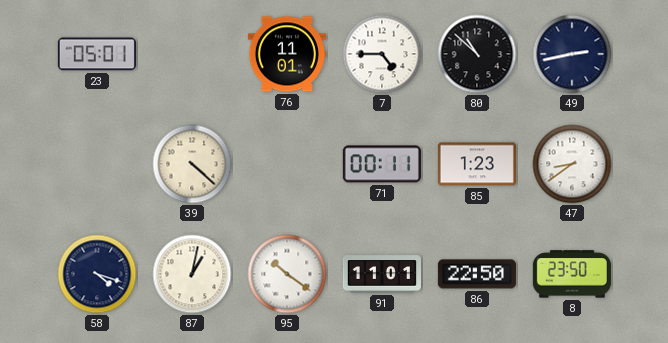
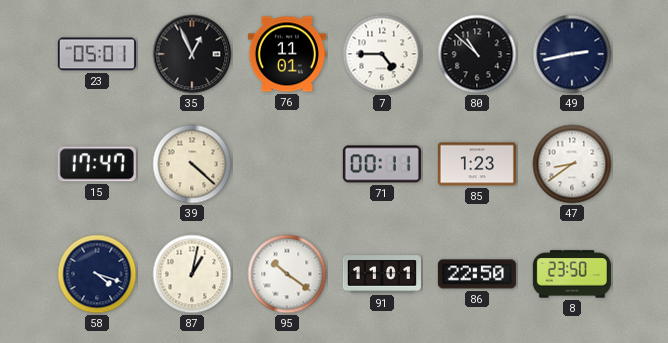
35: none -> 12:56
15: none -> 17:47
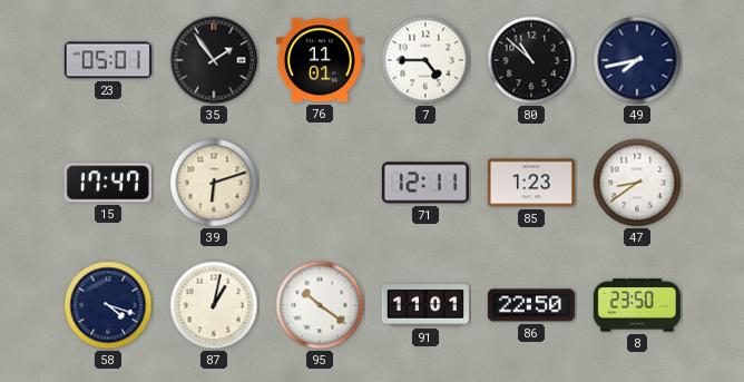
35: 12:56 -> 1:54
49: 2:43 -> 7:43
39: 4:22 -> 6:12
71: 00:11 -> 12:11
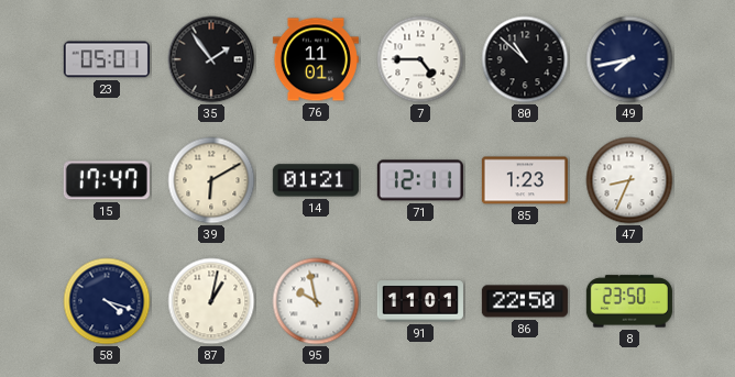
39: 6:12 -> 6:10
14: none -> 01:21
47: 8:39 -> 8:34
95: 10:21 -> 9:58
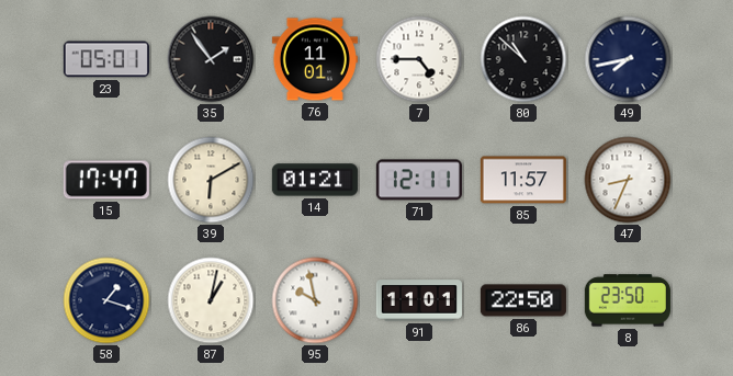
85: 1:23 -> 11:57
58: 4:18 -> 1:18
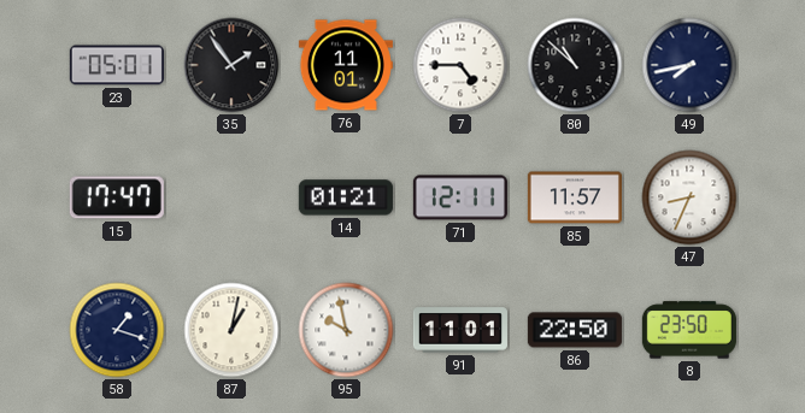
39: 6:10 -> none
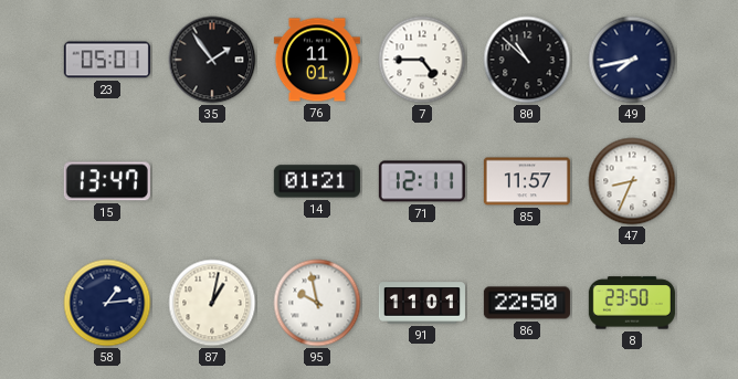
15: 17:47 -> 13:47
58: 1:18 -> 1:14
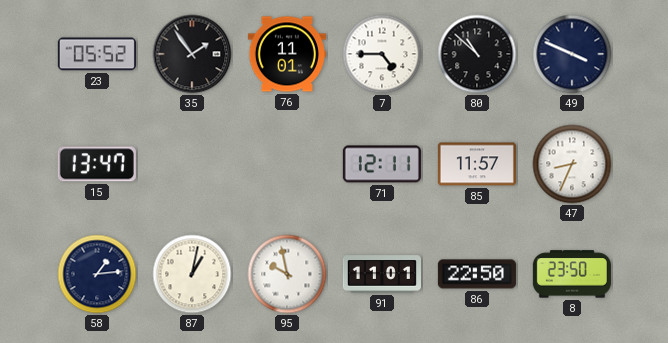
23: 05:01 -> 05:52
49: 7:43 -> 3:49
14: 01:21 -> none
